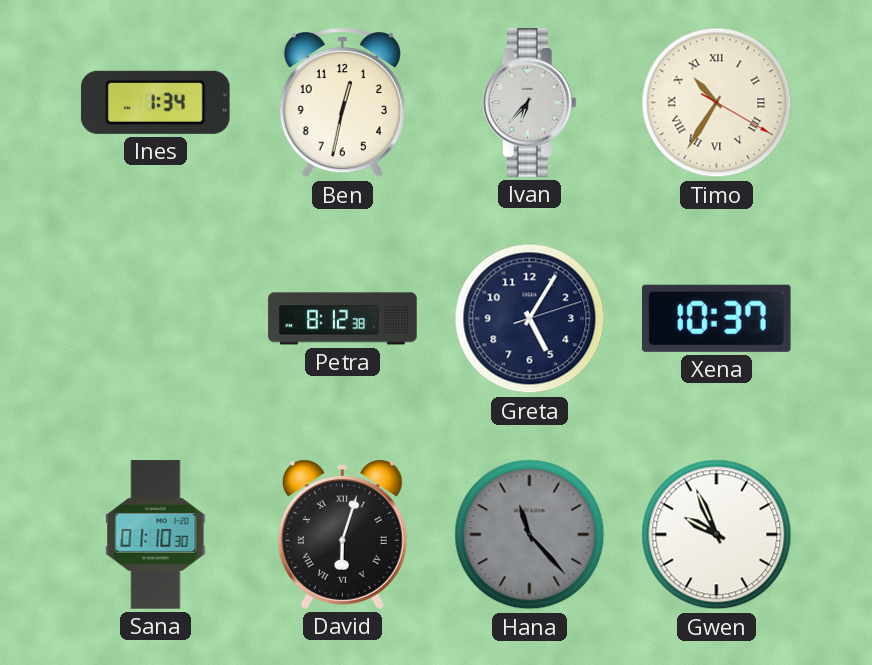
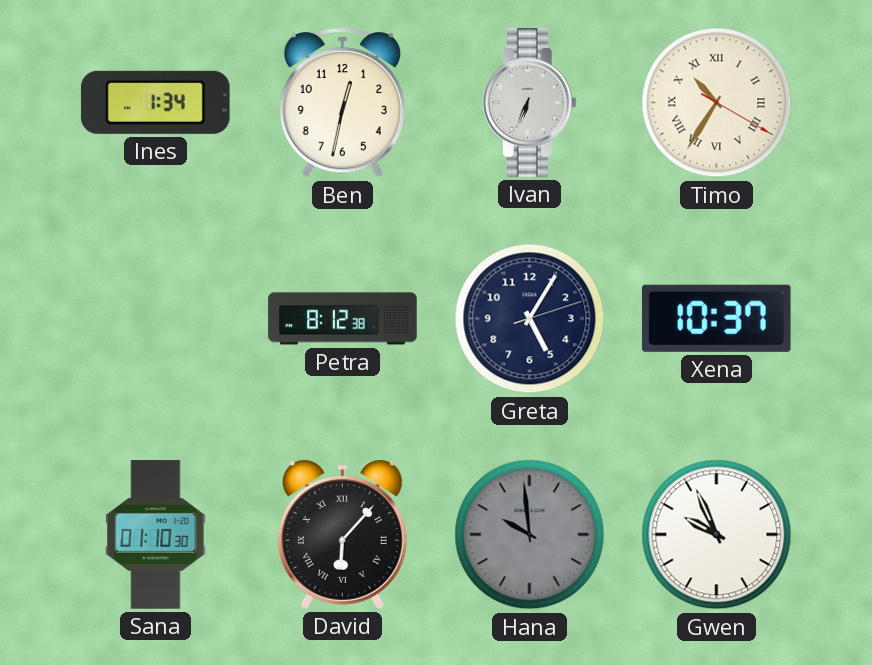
Ivan: 6:37 -> 6:34
David: 6:03 -> 6:07
Hana: 11:23 -> 9:59
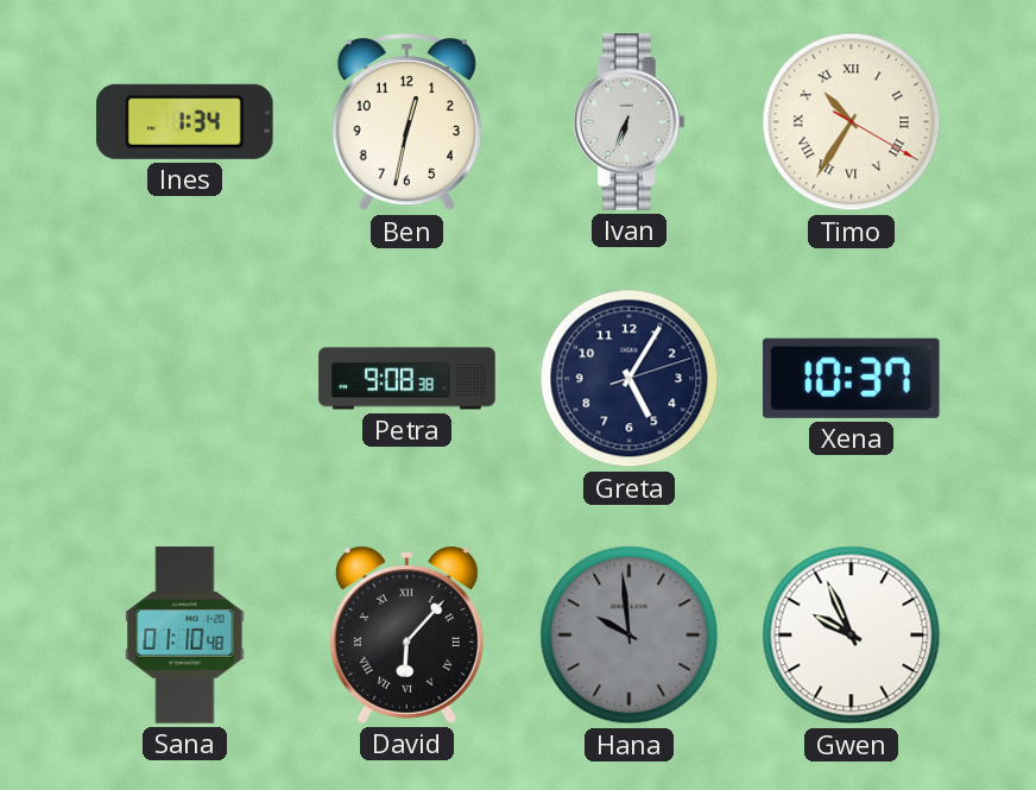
Petra: 8:12 -> 9:08
Sana: 01:10:30 -> 01:10:48
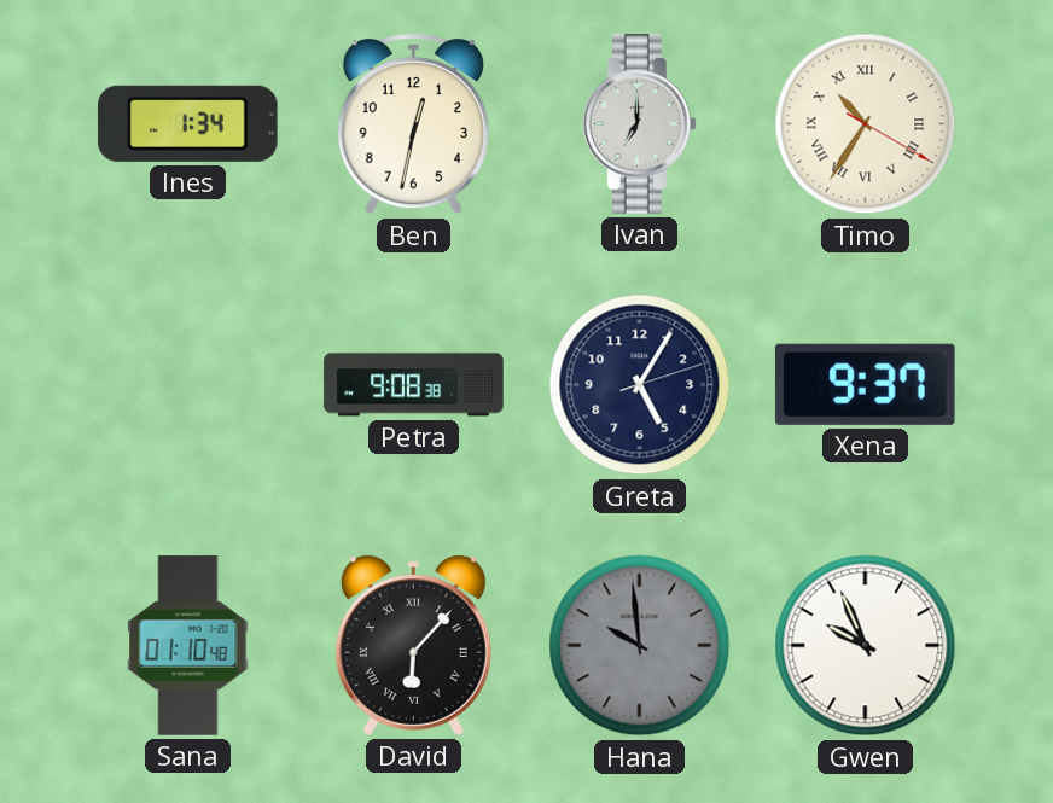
Ivan: 6:34 -> 7:00
Xena: 10:37 -> 9:37
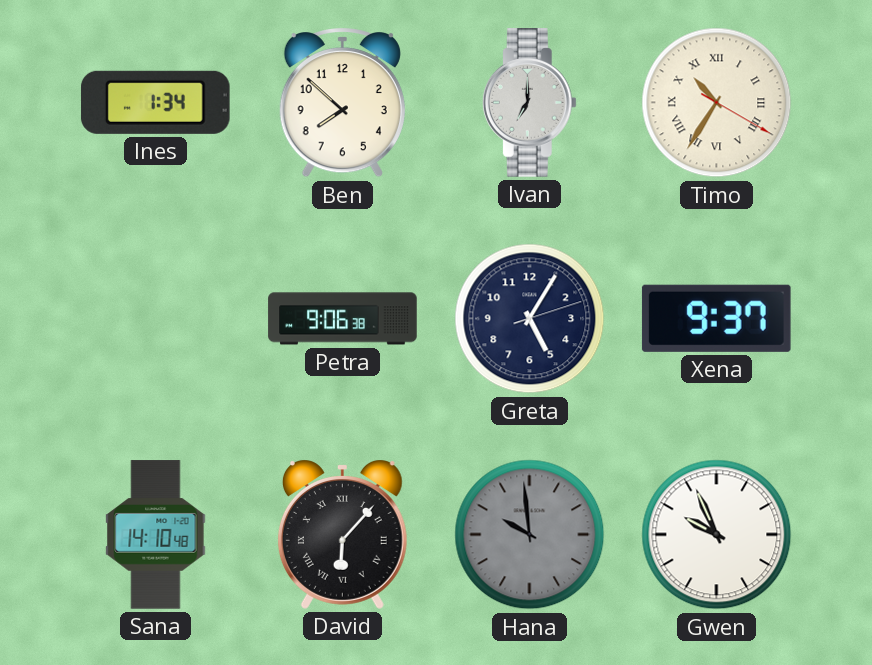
Ben: 12:32 -> 7:52
Petra: 9:08 -> 9:06
Sana: 01:10 -> 14:10
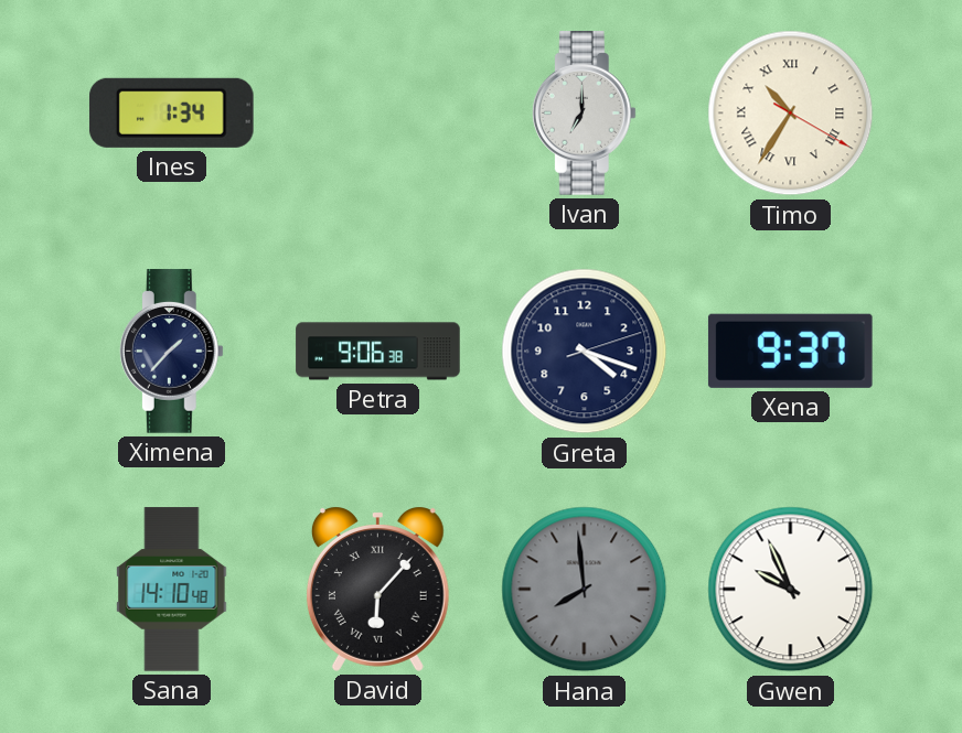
Ben: 7:52 -> none
Ximena: none -> 1:37
Greta: 5:05 -> 4:18
Hana: 9:59 -> 7:59
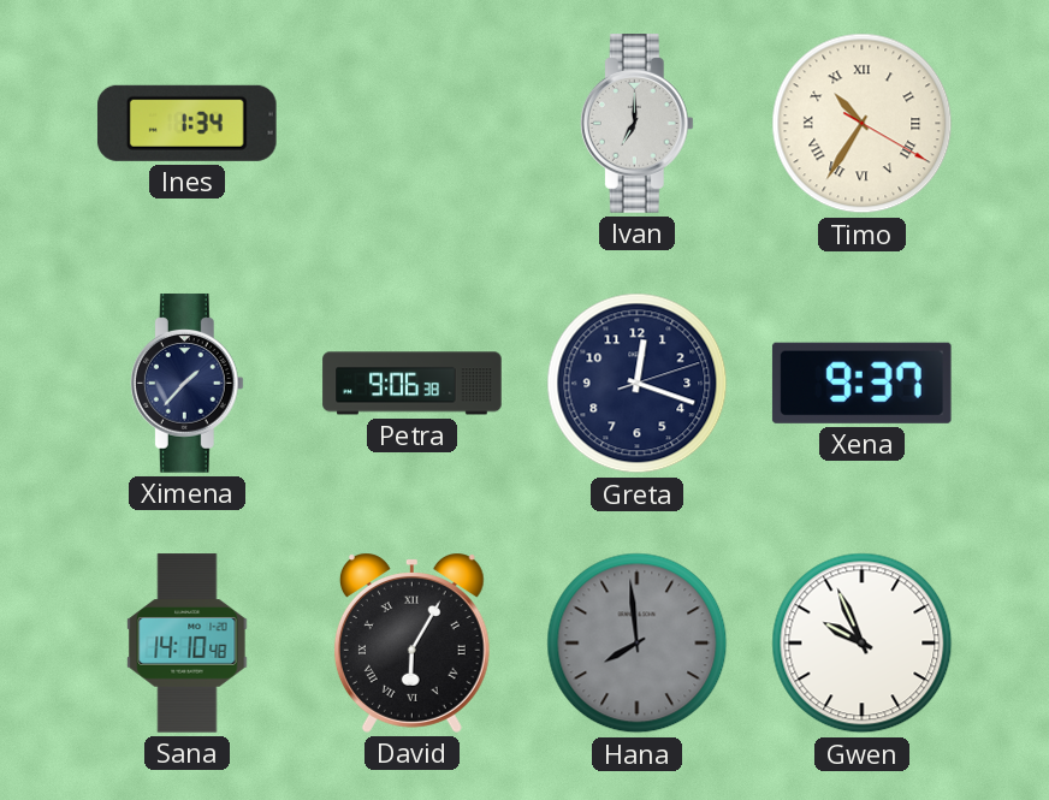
Greta: 4:18 -> 12:18
David: 6:07 -> 6:05
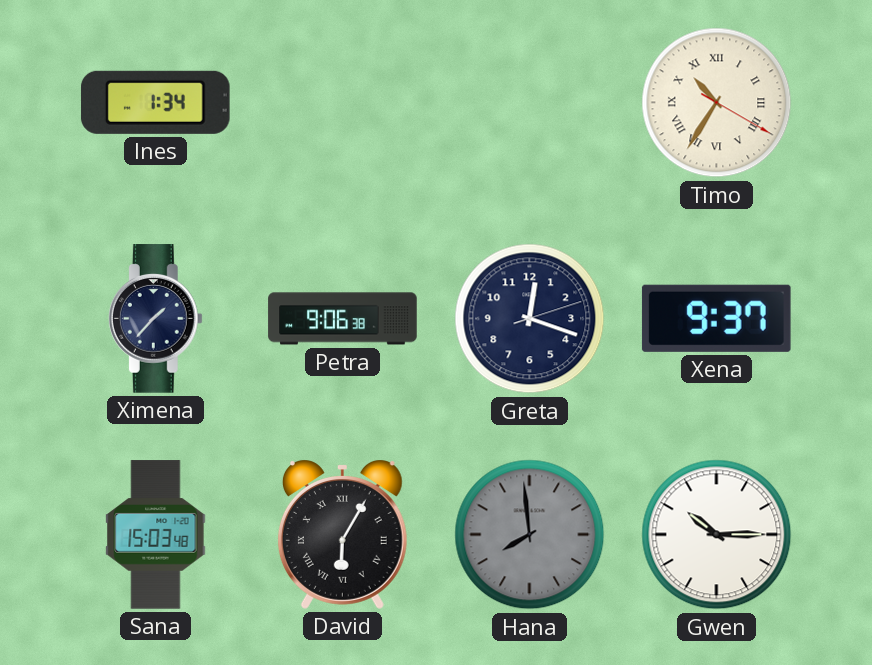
Ivan: 7:00 -> none
Sana: 14:10 -> 15:03
Gwen: 9:56 -> 10:15
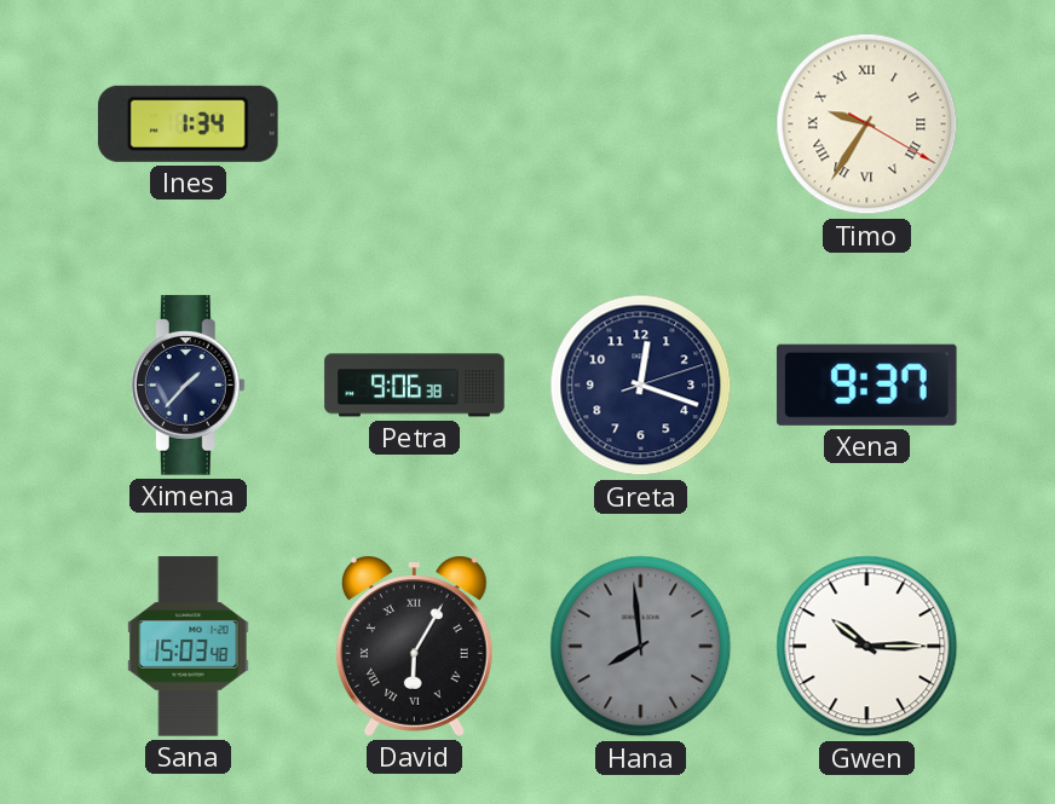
Timo: 10:35 -> 9:35
